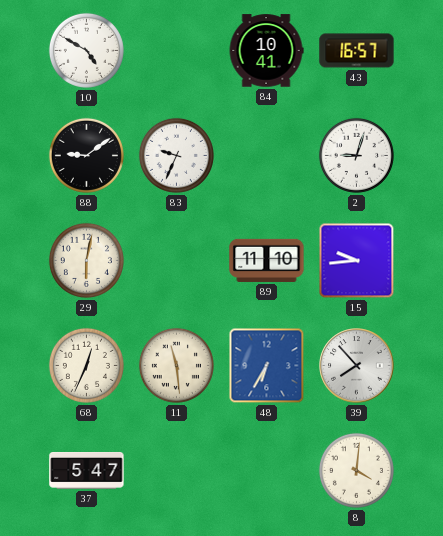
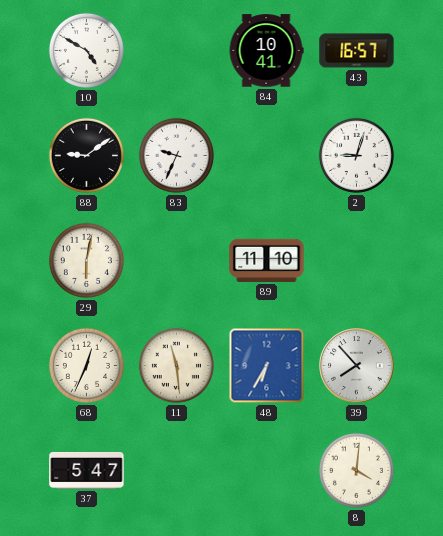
15: 9:44 -> none
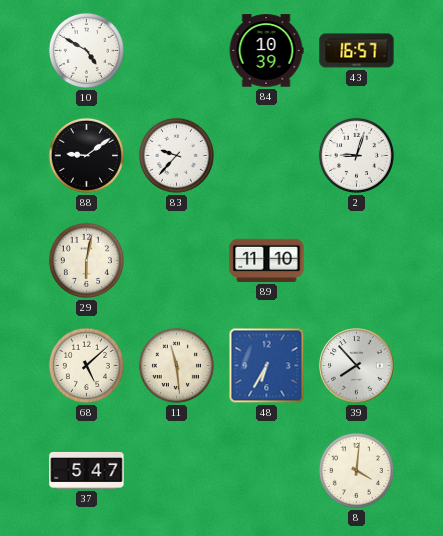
84: 10:41 -> 10:39
83: 9:34 -> 9:37
68: 12:34 -> 5:08
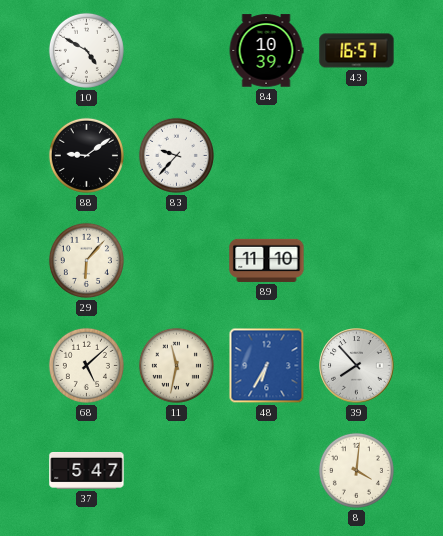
2: 9:03 -> none
29: 6:02 -> 6:07
11: 11:29 -> 11:32
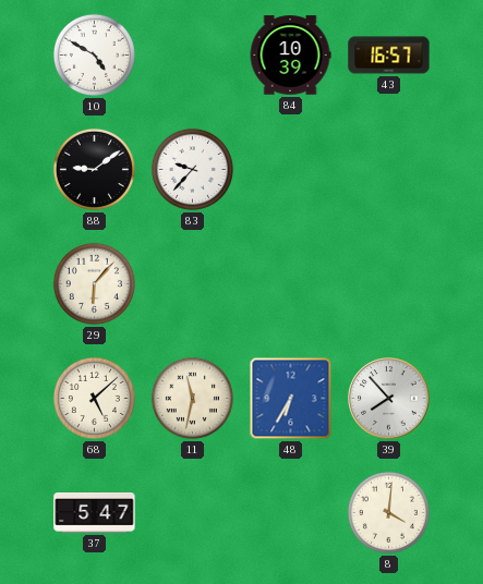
89: 11:10 -> none
